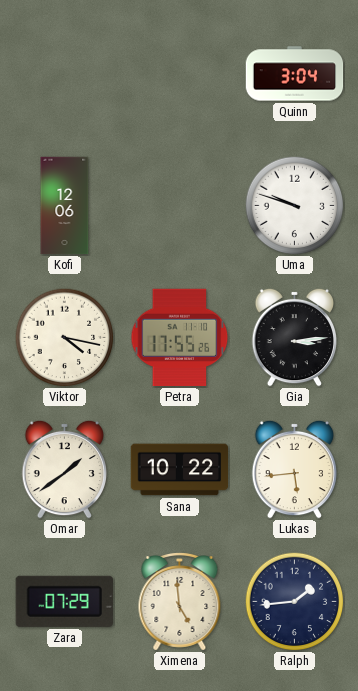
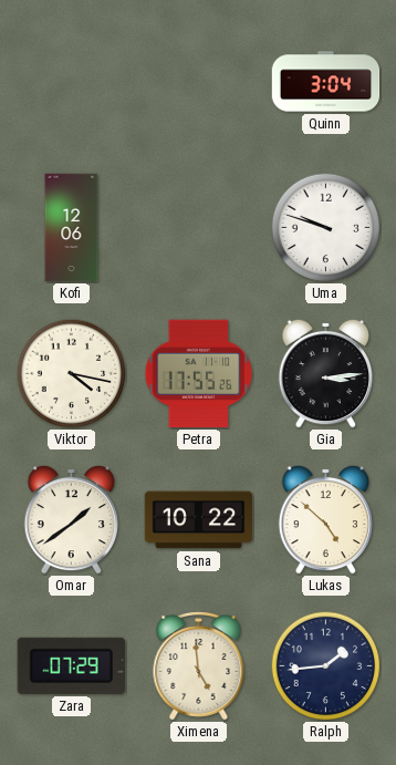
Lukas: 5:44 -> 4:52
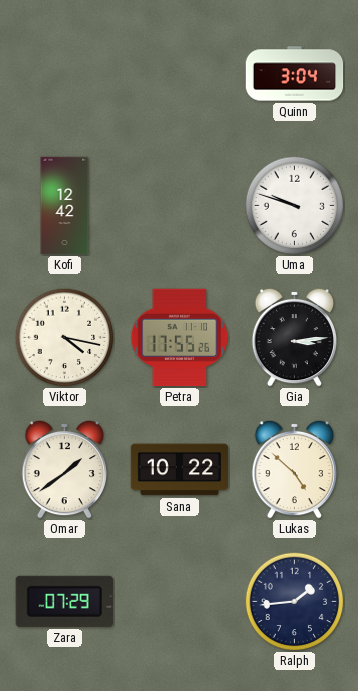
Kofi: 12:06 -> 12:42
Ximena: 4:59 -> none
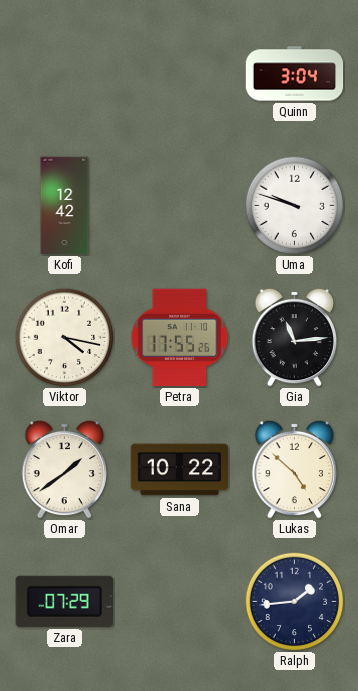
Gia: 3:14 -> 11:14
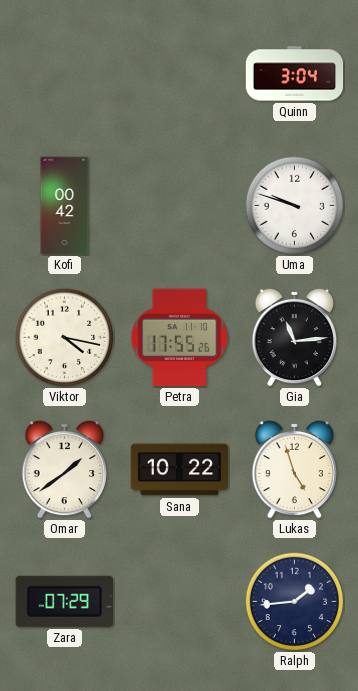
Kofi: 12:42 -> 00:42
Lukas: 4:52 -> 4:57
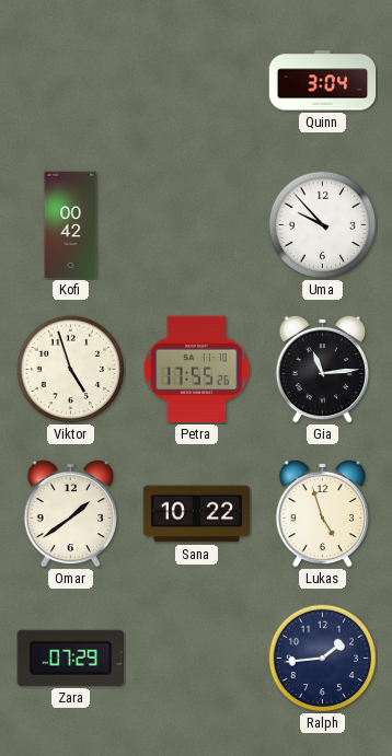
Uma: 9:48 -> 9:53
Viktor: 4:17 -> 4:57
